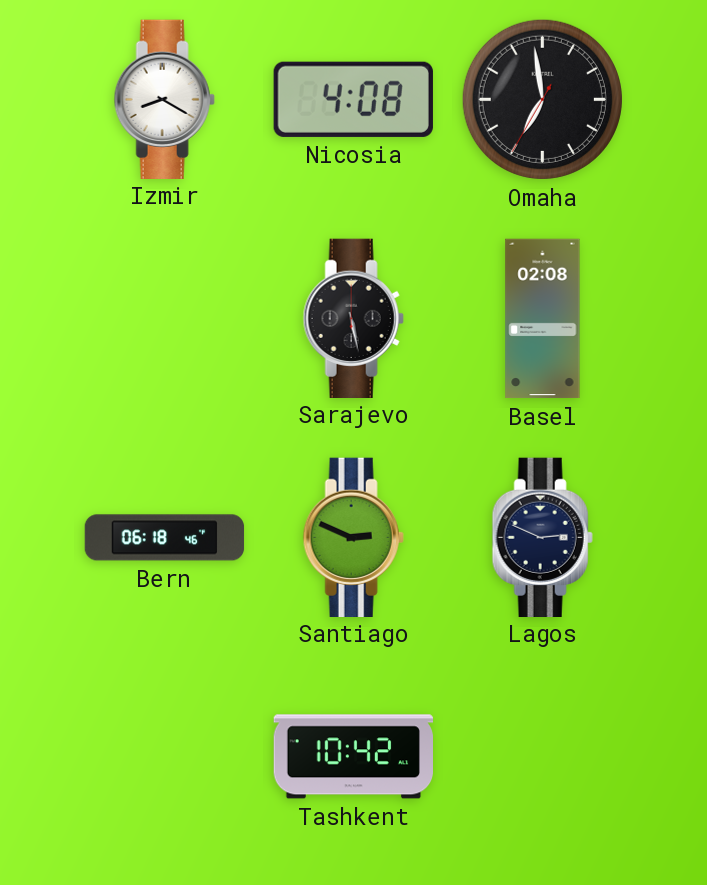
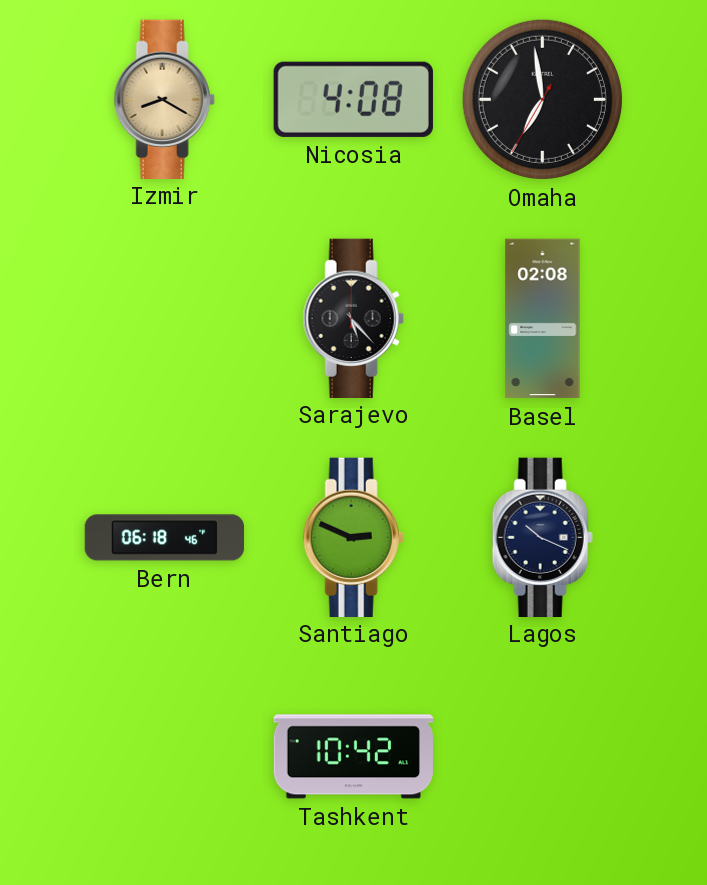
Izmir dial: white -> champagne
Sarajevo: 5:28 -> 5:23
Lagos: 2:49 -> 10:19
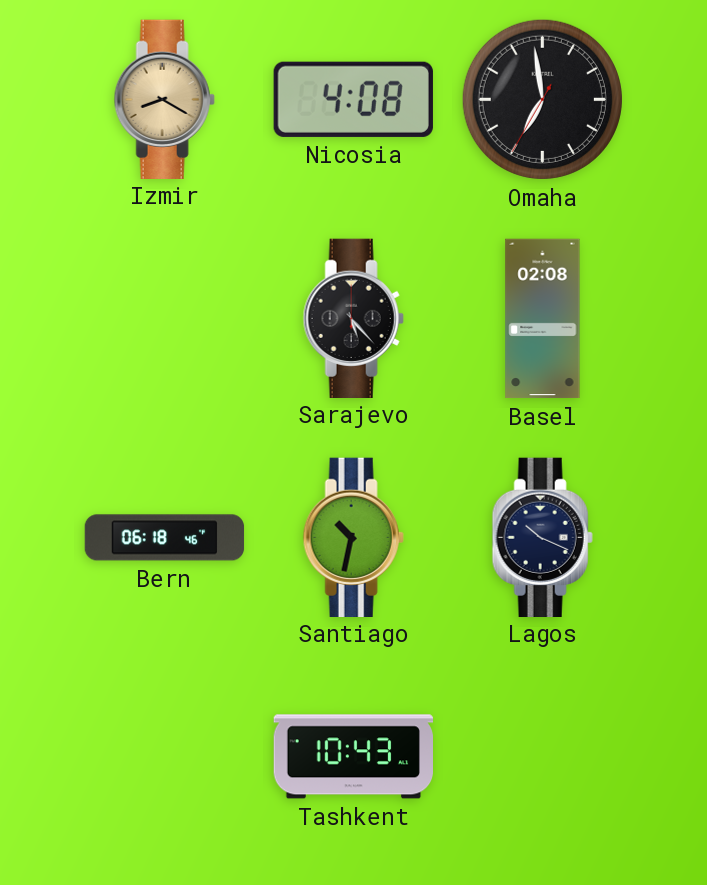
Santiago: 2:49 -> 10:32
Tashkent: 10:42 -> 10:43
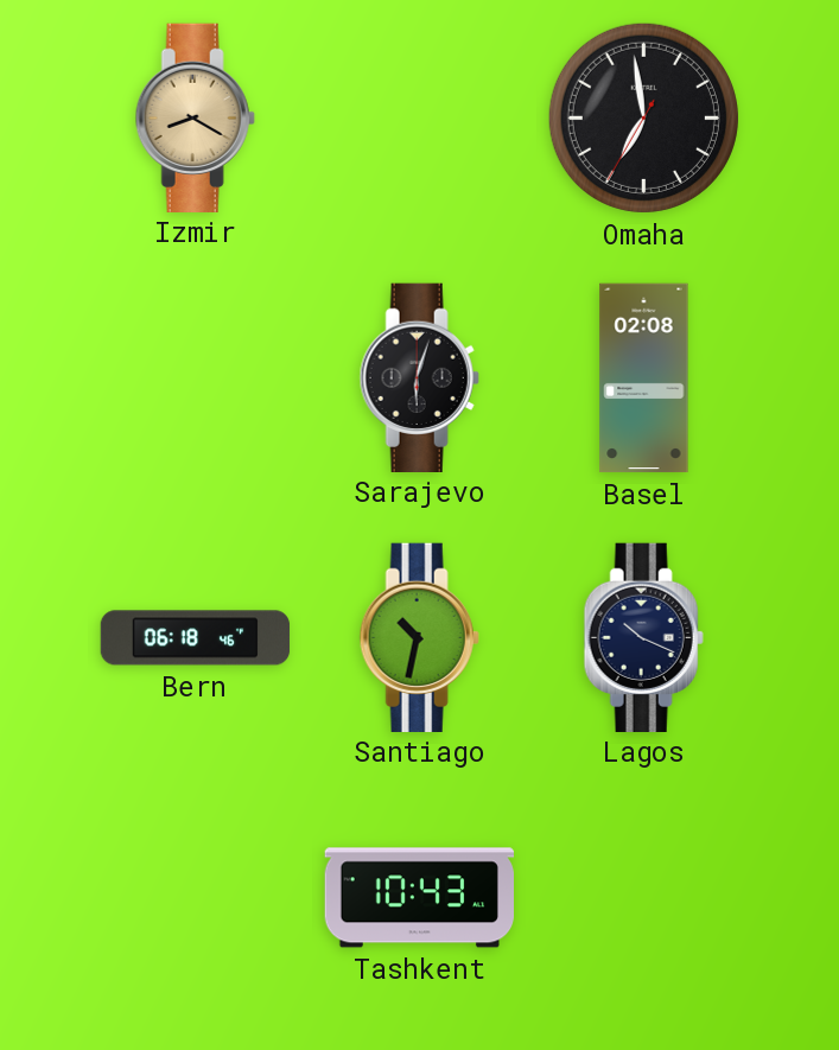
Nicosia: 4:08 -> none
Sarajevo: 5:23 -> 6:03
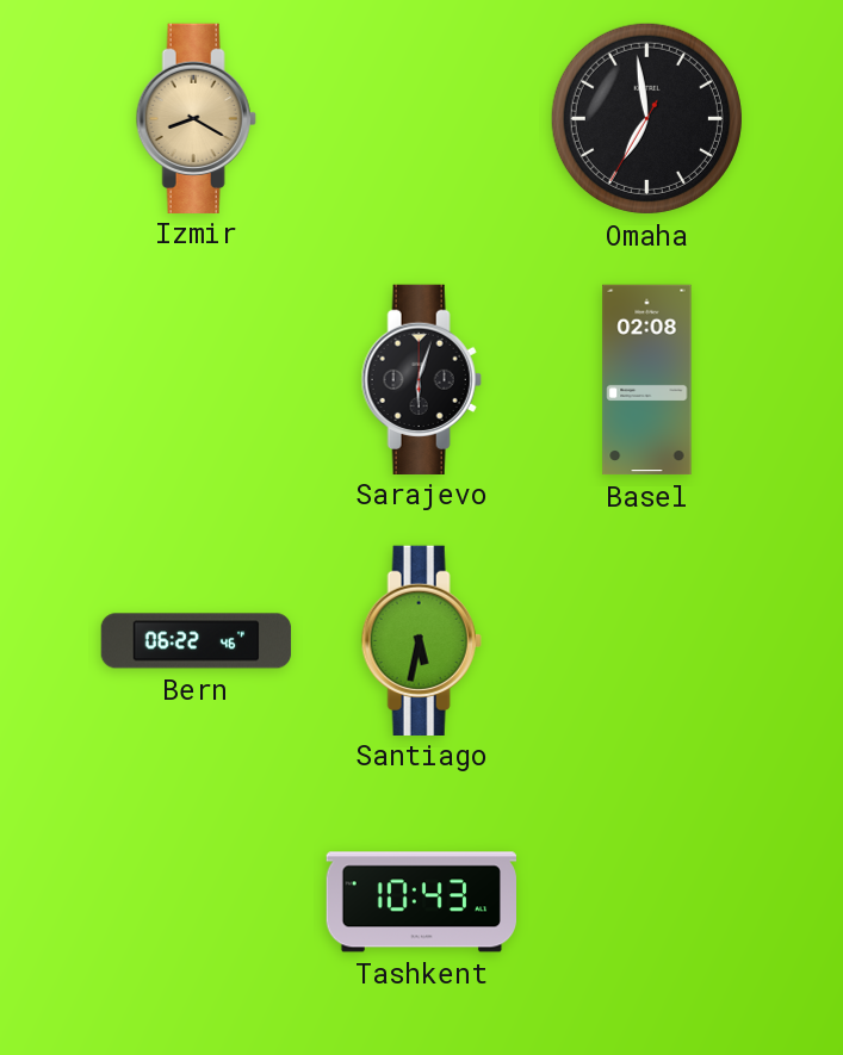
Bern: 06:18 -> 06:22
Santiago: 10:32 -> 5:32
Lagos: 10:19 -> none
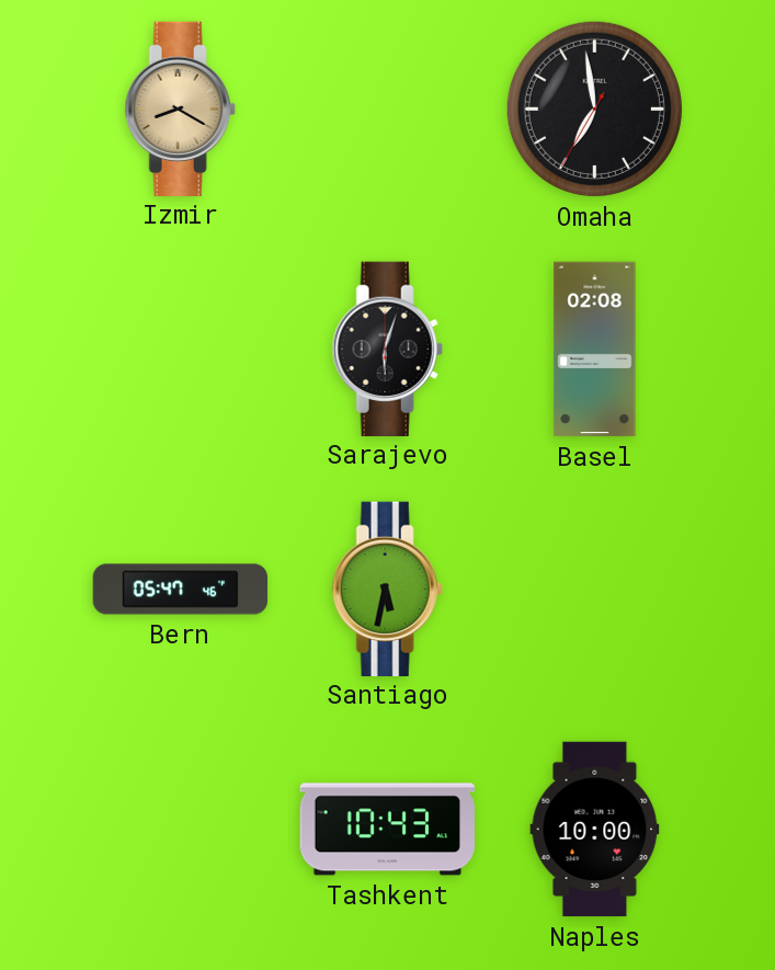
Bern: 06:22 -> 05:47
Naples: none -> 10:00
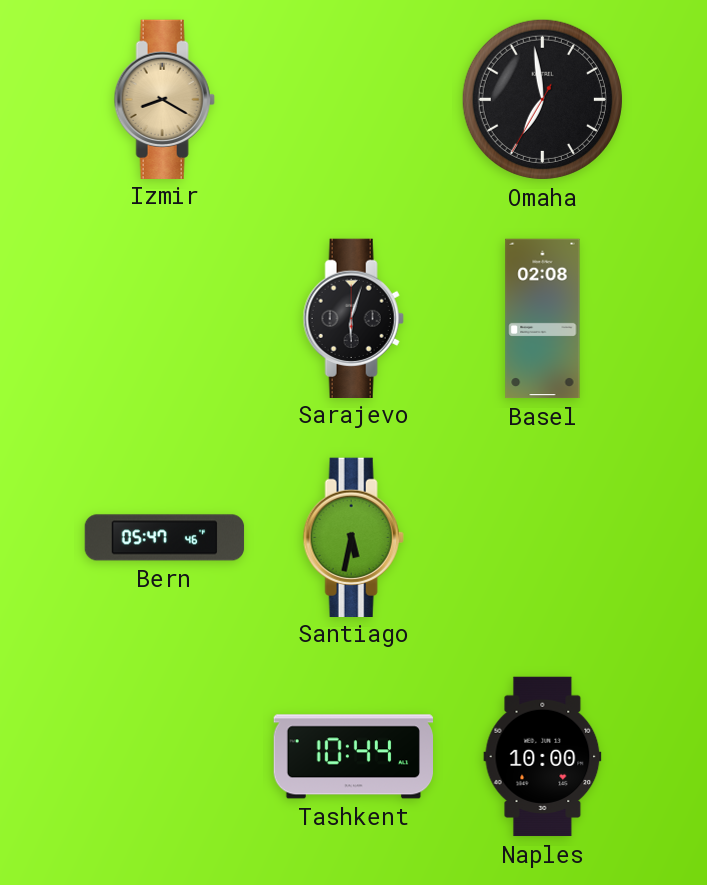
Tashkent: 10:43 -> 10:44
